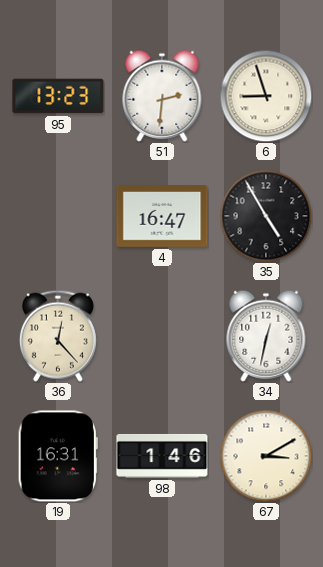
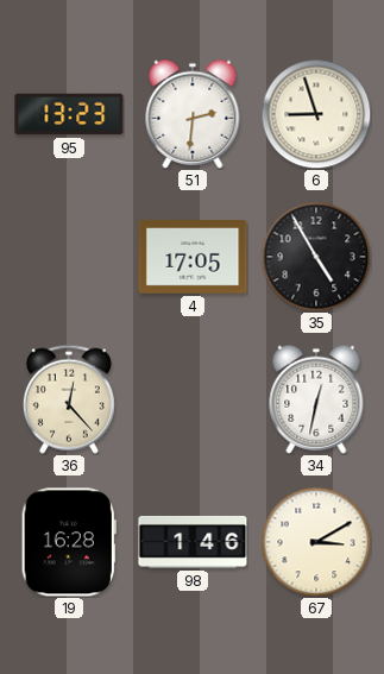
4: 16:47 -> 17:05
19: 16:31 -> 16:28
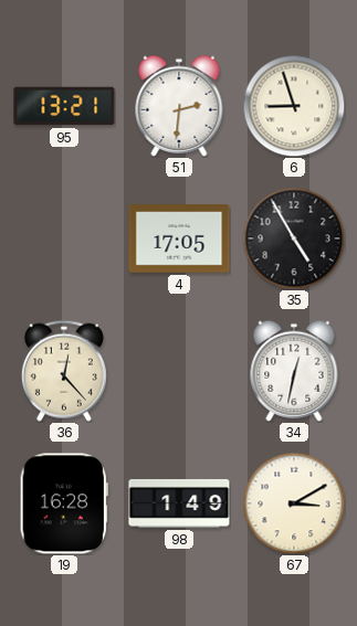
95: 13:23 -> 13:21
98: 1:46 -> 1:49
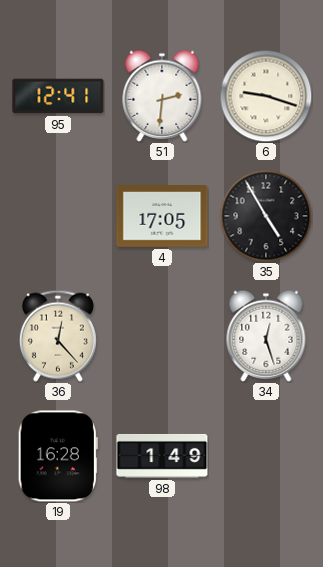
95: 13:21 -> 12:41
6: 8:57 -> 9:18
34: 12:32 -> 12:27
67: 3:10 -> none
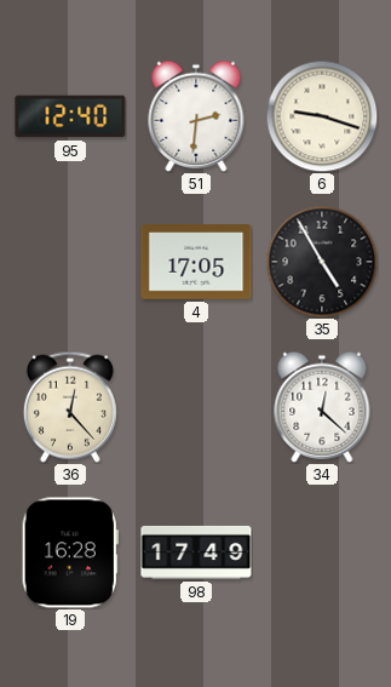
95: 12:41 -> 12:40
34: 12:27 -> 12:22
98: 1:49 -> 17:49
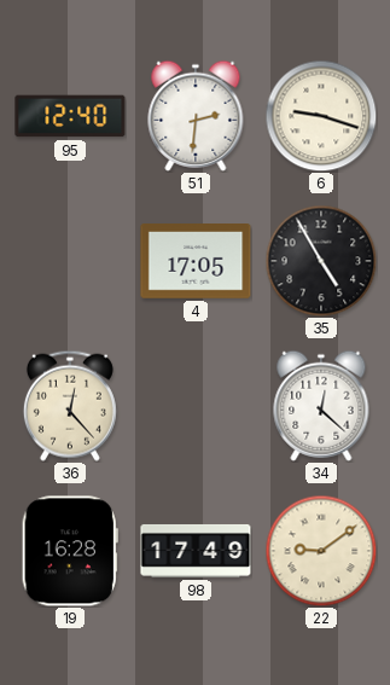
22: none -> 9:09
